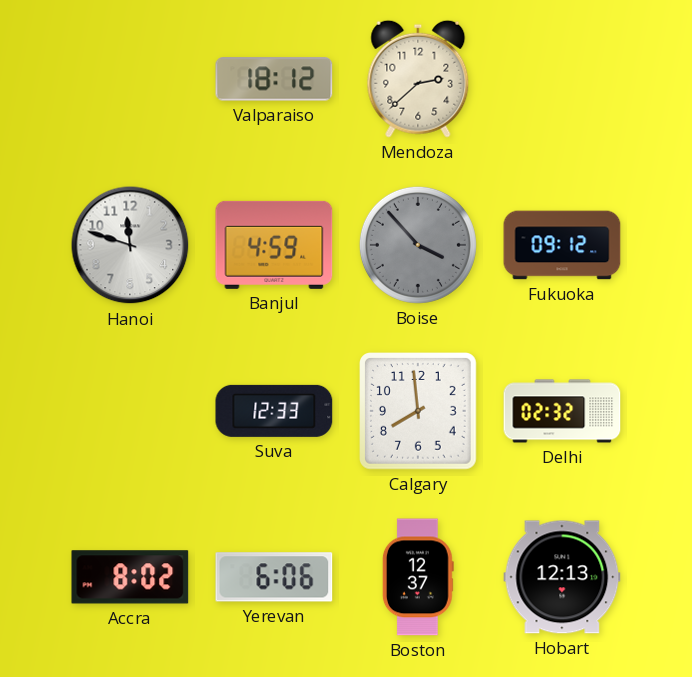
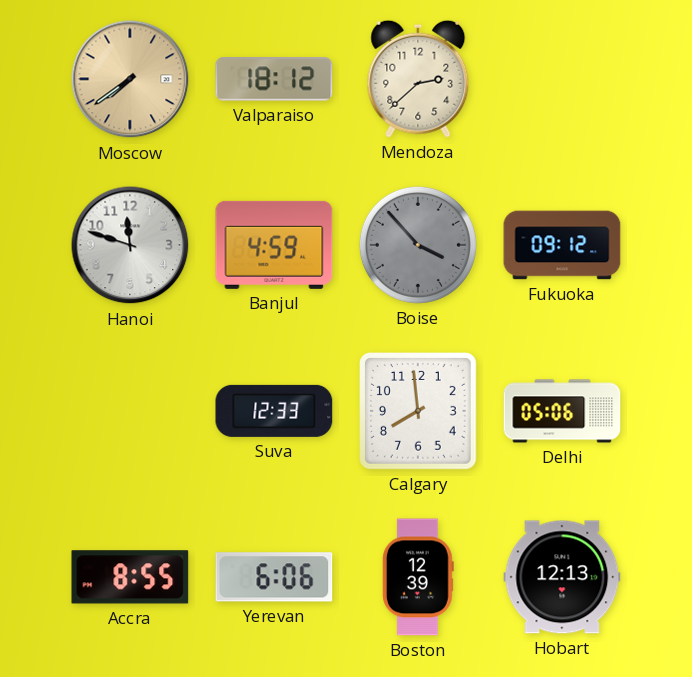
Moscow: none -> 7:39
Delhi: 02:32 -> 05:06
Accra: 8:02 -> 8:55
Boston: 12:37 -> 12:39
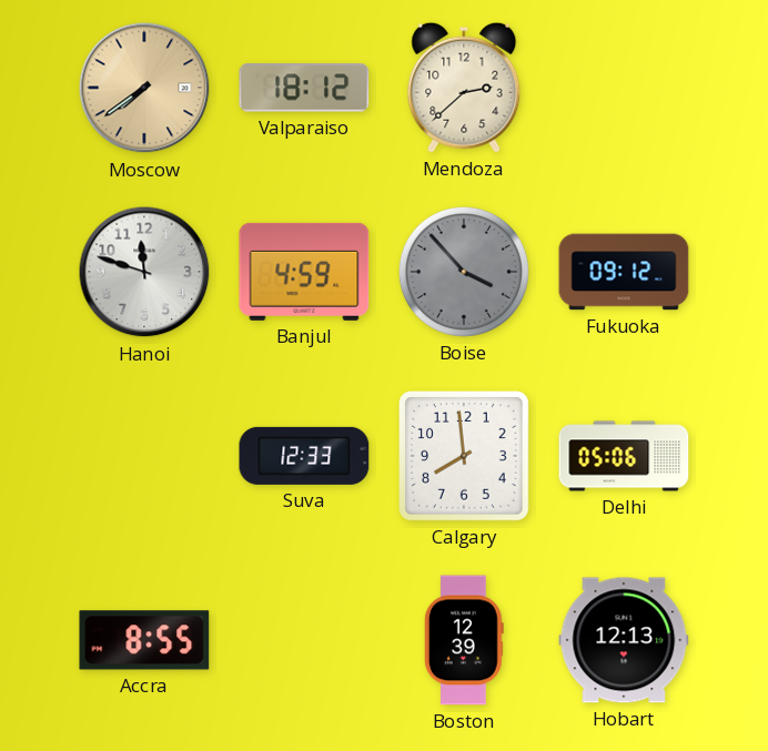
Yerevan: 6:06 -> none
